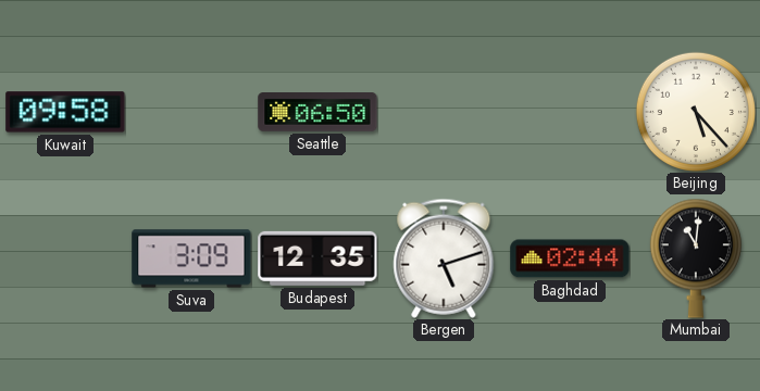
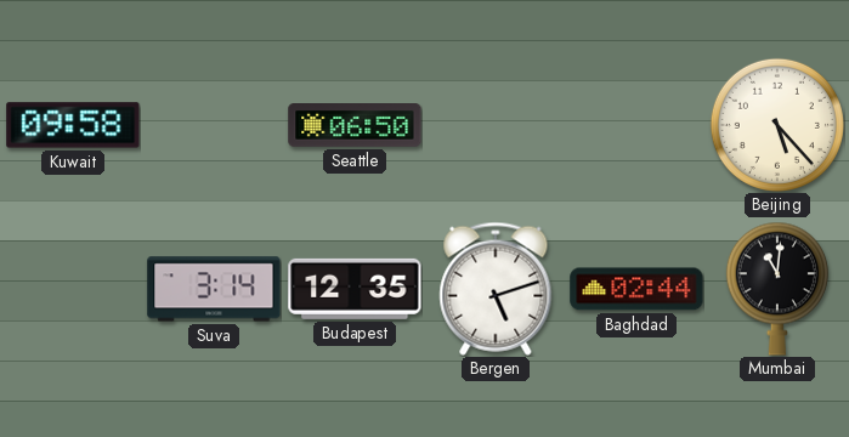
Suva: 3:09 -> 3:14
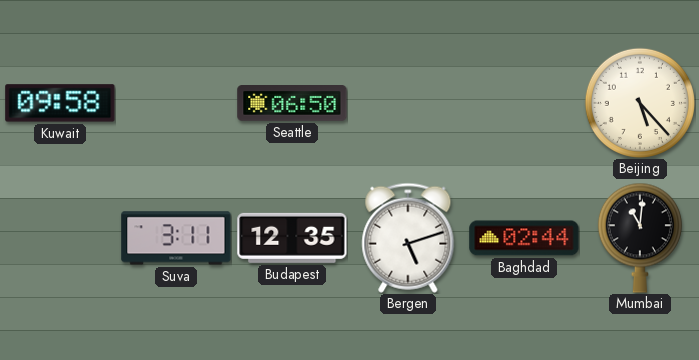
Suva: 3:14 -> 3:11
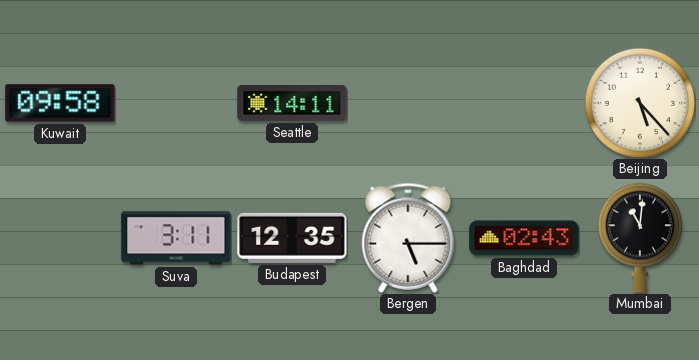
Seattle: 06:50 -> 14:11
Bergen: 5:12 -> 5:15
Baghdad: 02:44 -> 02:43
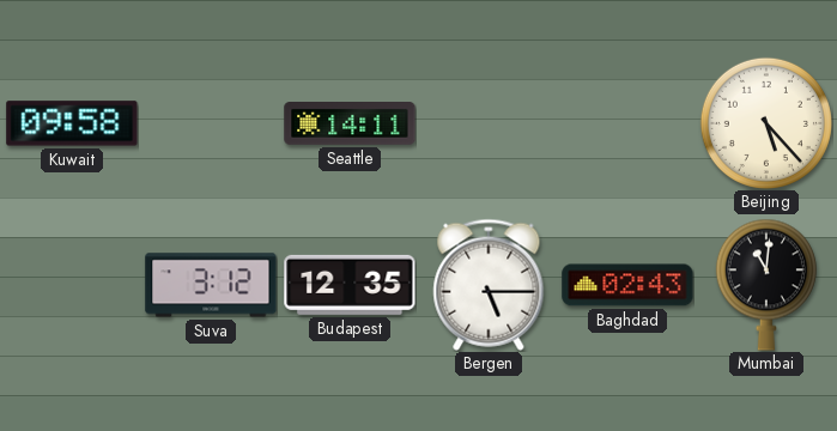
Suva: 3:11 -> 3:12
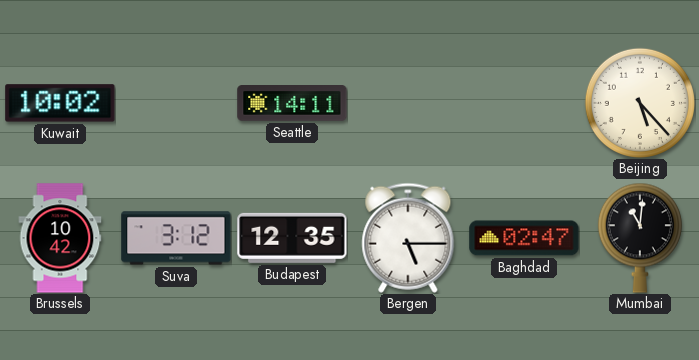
Kuwait: 09:58 -> 10:02
Brussels: none -> 10:42
Baghdad: 02:43 -> 02:47
